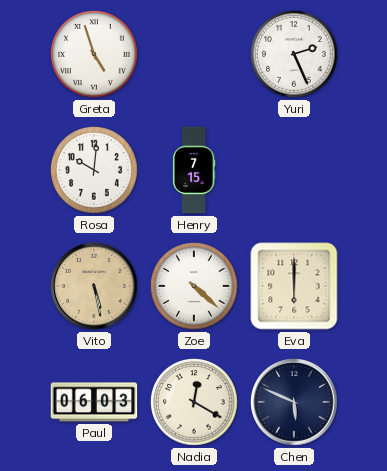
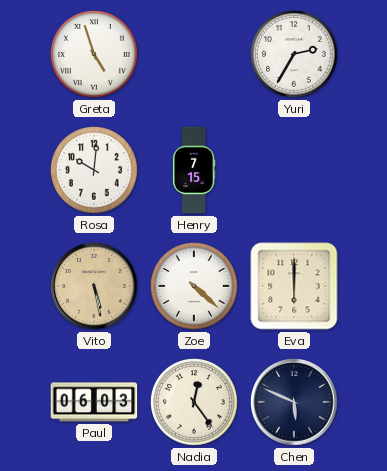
Yuri: 2:26 -> 2:35
Nadia: 12:20 -> 12:24
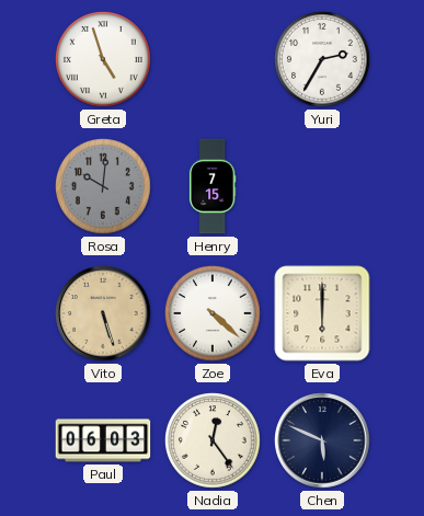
Rosa dial: white -> grey
Vito: 5:28 -> 5:27
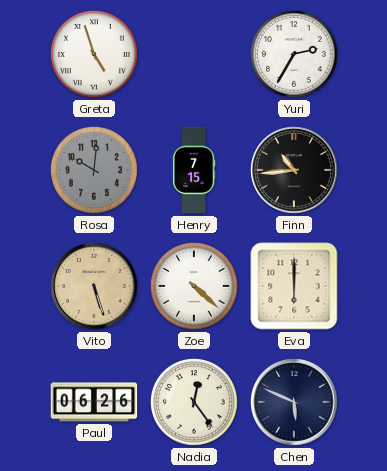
Finn: none -> 10:44
Paul: 06:03 -> 06:26
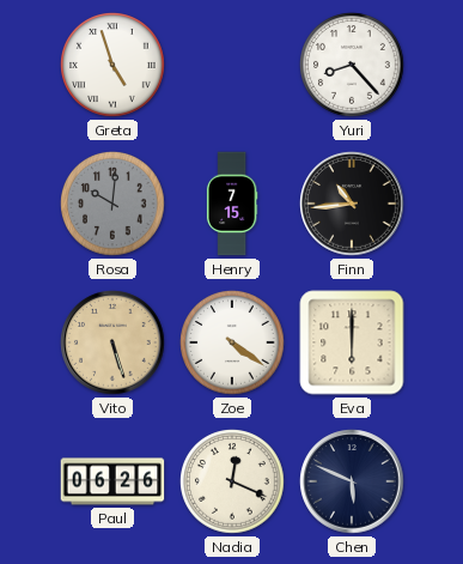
Yuri: 2:35 -> 8:23
Zoe: 4:22 -> 4:21
Nadia: 12:24 -> 12:19
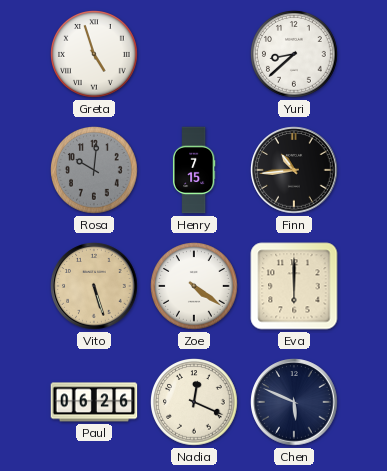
Yuri: 8:23 -> 8:38
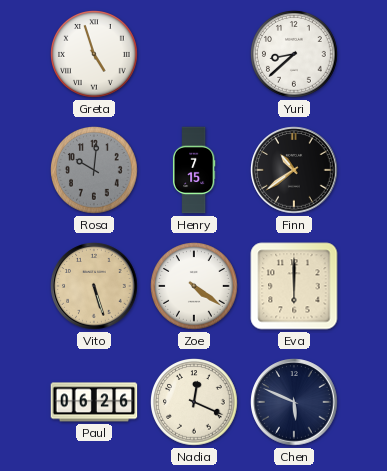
Finn: 10:44 -> 10:39
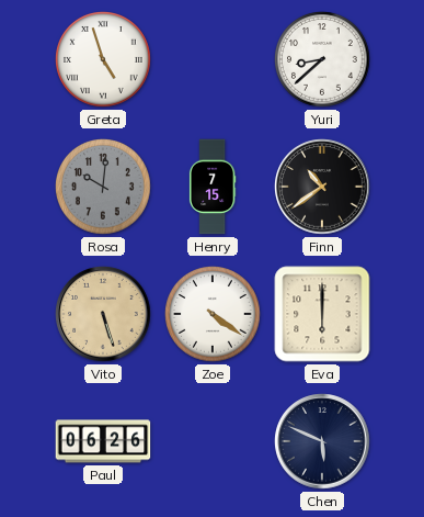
Nadia: 12:19 -> none
